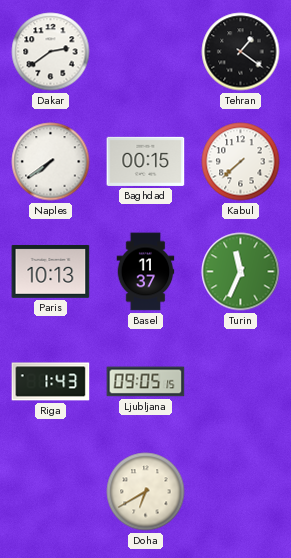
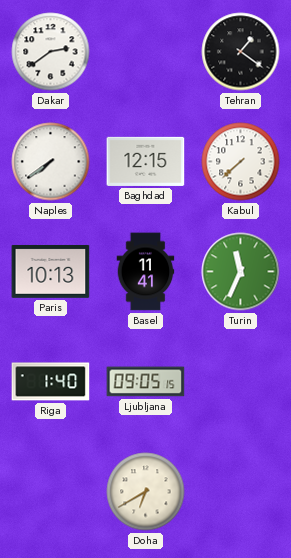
Baghdad: 00:15 -> 12:15
Basel: 11:37 -> 11:41
Riga: 1:43 -> 1:40
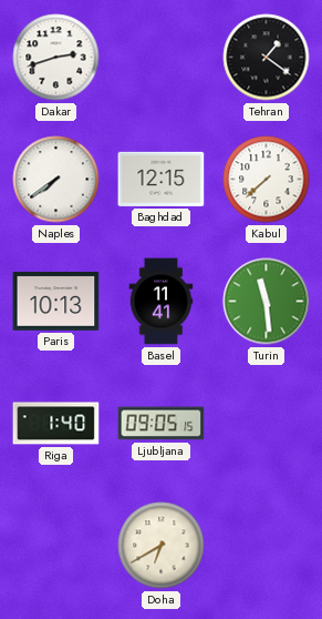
Dakar: 2:39 -> 2:42
Turin: 11:34 -> 11:29
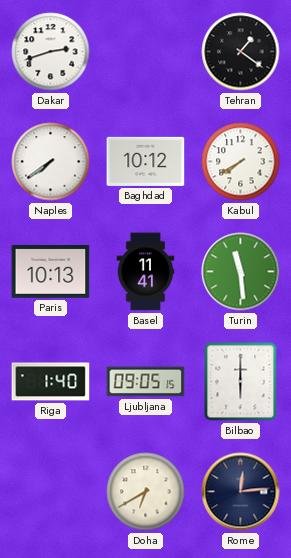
Baghdad: 12:15 -> 10:12
Kabul: 7:38 -> 7:40
Bilbao: none -> 6:00
Rome: none -> 12:14
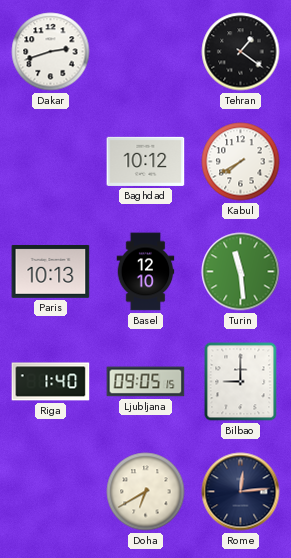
Naples: 7:39 -> none
Basel: 11:41 -> 12:10
Bilbao: 6:00 -> 9:00
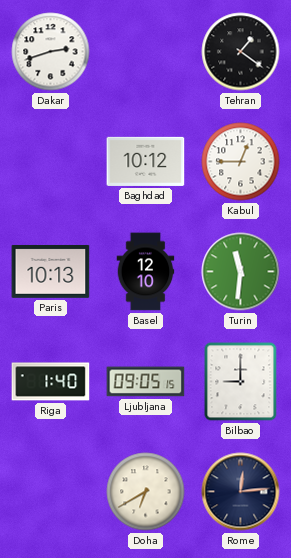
Kabul: 7:40 -> 12:45
Turin: 11:29 -> 11:31
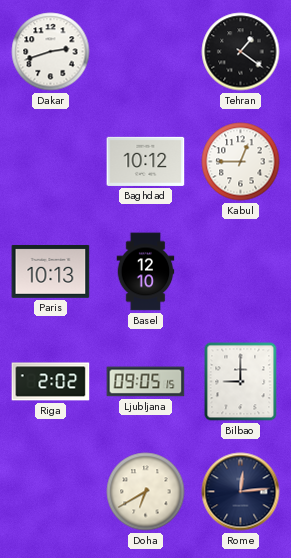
Turin: 11:31 -> none
Riga: 1:40 -> 2:02
